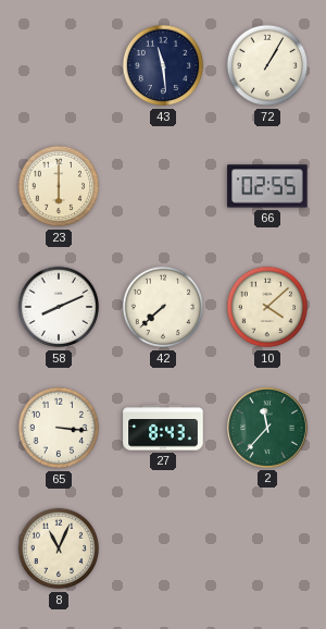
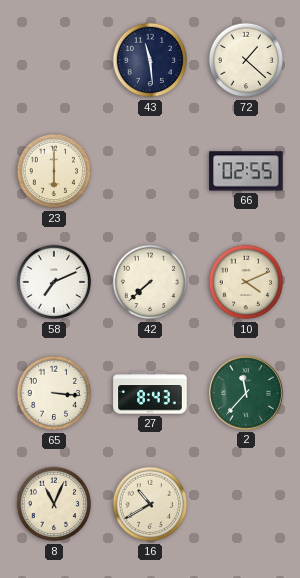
72: 1:05 -> 1:22
58: 8:11 -> 7:11
10: 4:08 -> 4:11
16: none -> 10:40
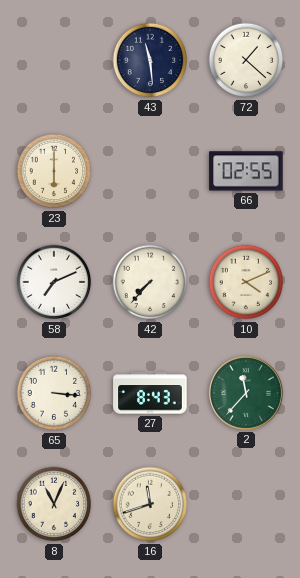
42: 7:38 -> 7:37
16: 10:40 -> 11:42
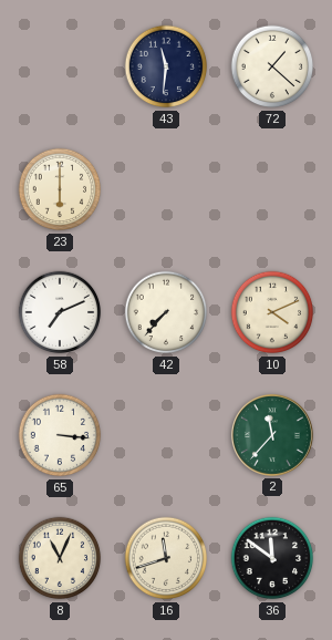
43: 11:29 -> 11:31
66: 02:55 -> none
27: 8:43 -> none
36: none -> 11:51
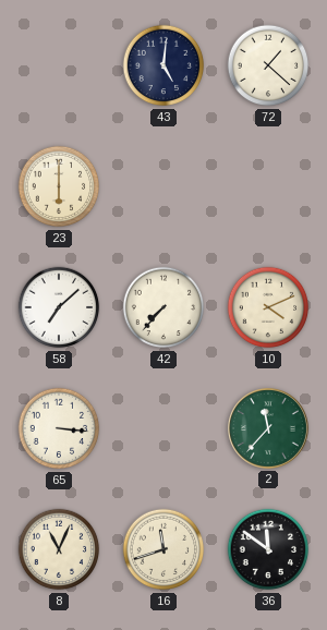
43: 11:31 -> 5:01
58: 7:11 -> 7:08
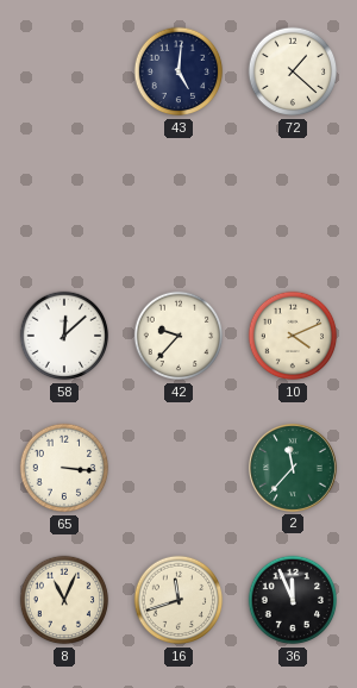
23: 6:00 -> none
58: 7:08 -> 12:08
42: 7:37 -> 9:37
36: 11:51 -> 11:56
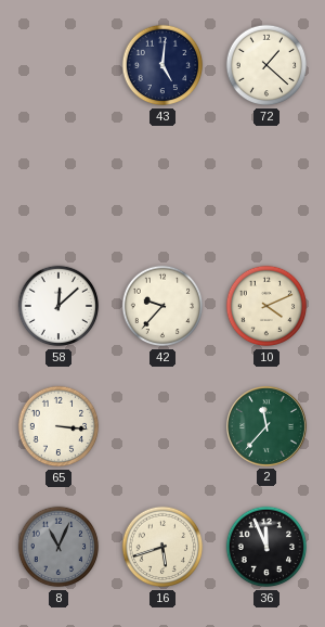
8 dial: cream -> grey
16: 11:42 -> 5:42
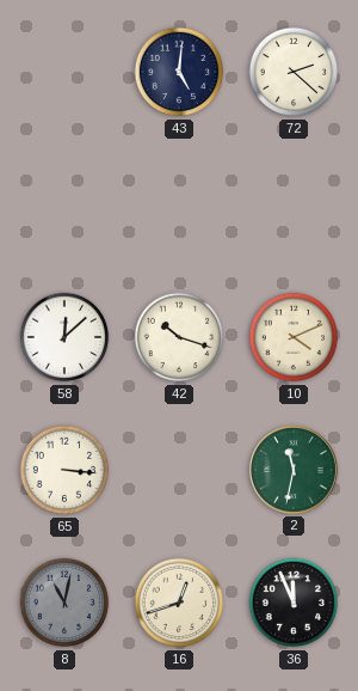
72: 1:22 -> 2:22
42: 9:37 -> 10:18
2: 11:37 -> 11:32
8: 11:04 -> 11:02
16: 5:42 -> 12:42
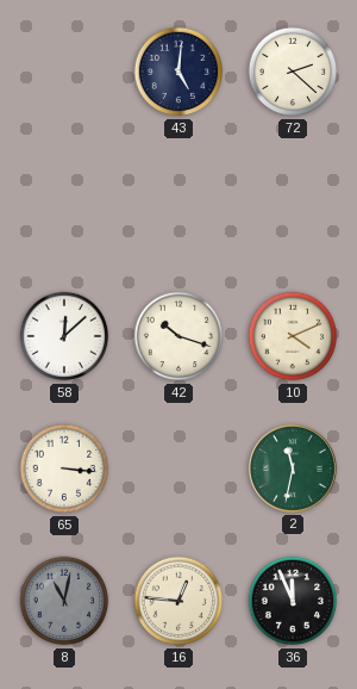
16: 12:42 -> 12:46
